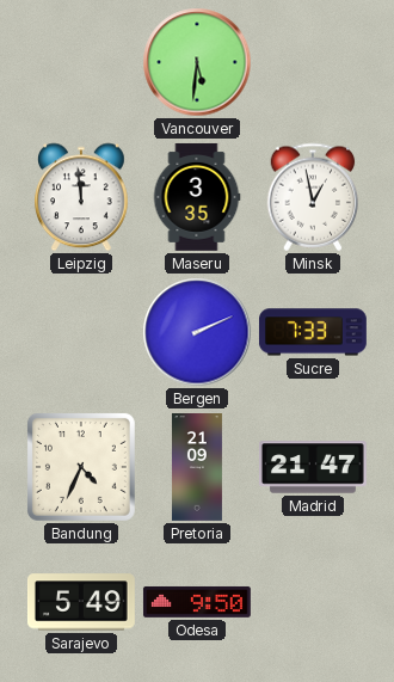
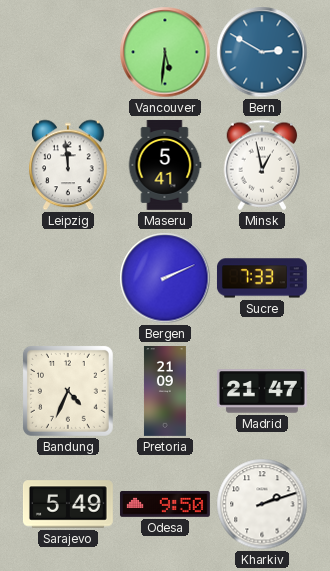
Bern: none -> 2:50
Maseru: 3:35 -> 5:41
Kharkiv: none -> 2:12
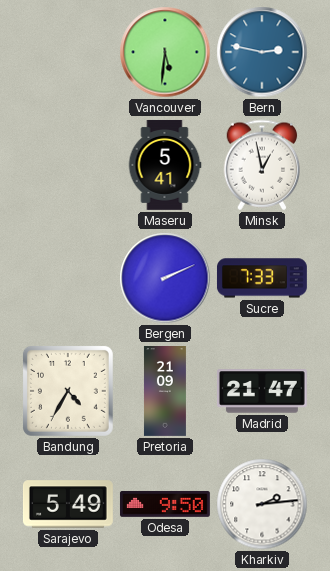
Bern: 2:50 -> 2:47
Leipzig: 11:59 -> none
Bandung: 4:34 -> 4:35
Kharkiv: 2:12 -> 2:14
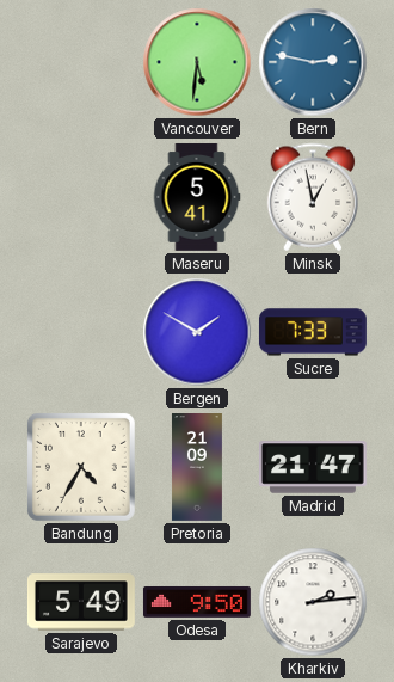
Bergen: 2:11 -> 1:50
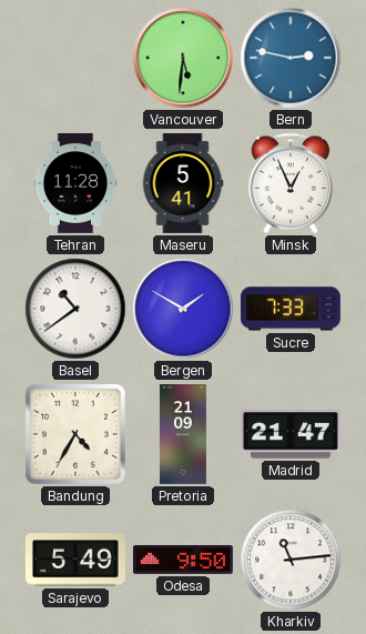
Tehran: none -> 11:28
Minsk: 12:58 -> 12:56
Basel: none -> 10:39
Kharkiv: 2:14 -> 11:14
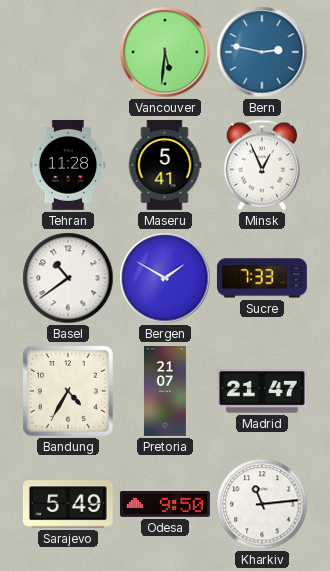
Pretoria: 21:09 -> 21:07
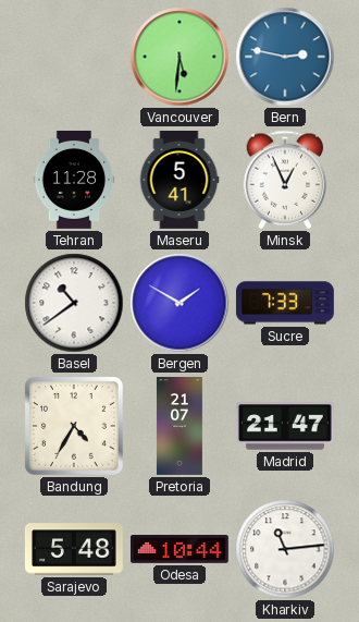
Sarajevo: 5:49 -> 5:48
Odesa: 9:50 -> 10:44
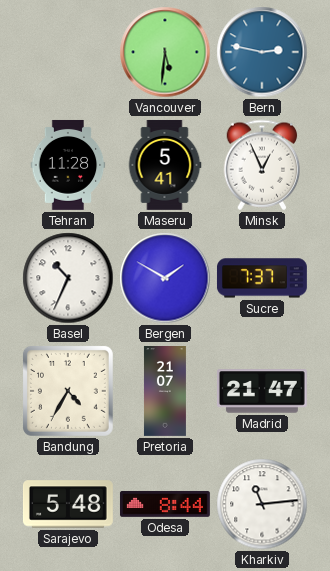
Basel: 10:39 -> 10:34
Sucre: 7:33 -> 7:37
Odesa: 10:44 -> 8:44
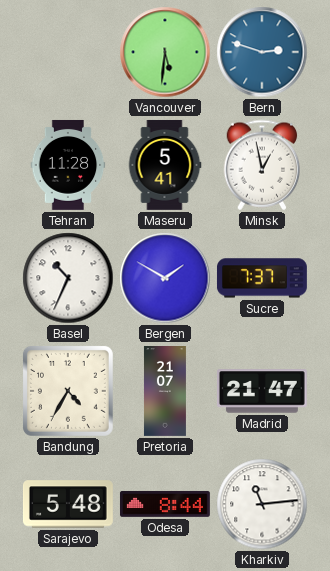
Bern: 2:47 -> 2:48
Minsk: 12:56 -> 12:58
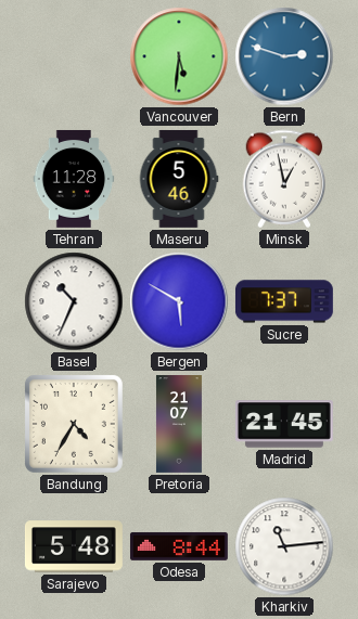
Maseru: 5:41 -> 5:46
Bergen: 1:50 -> 5:50
Madrid: 21:47 -> 21:45
